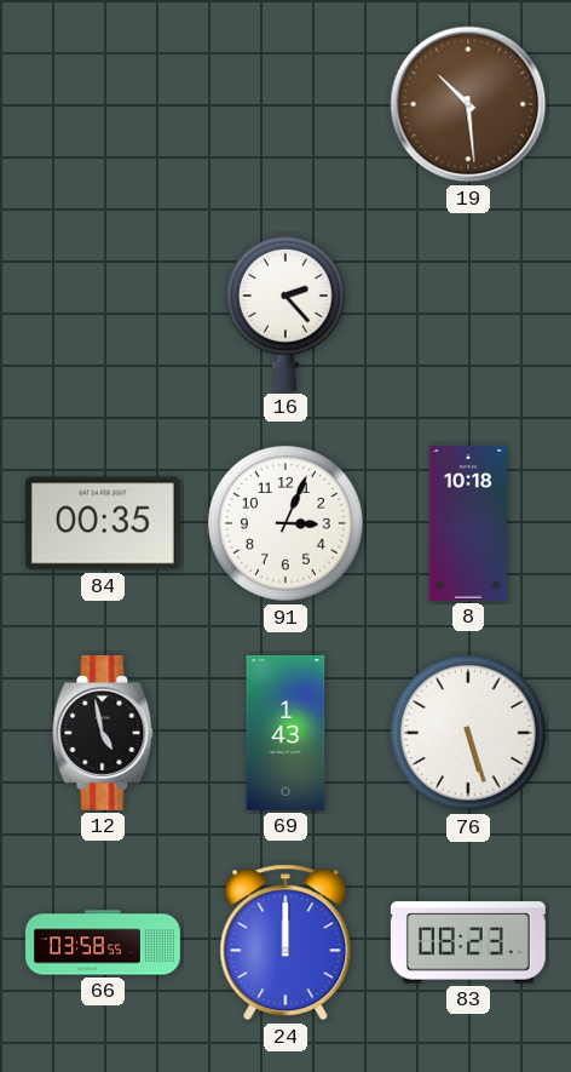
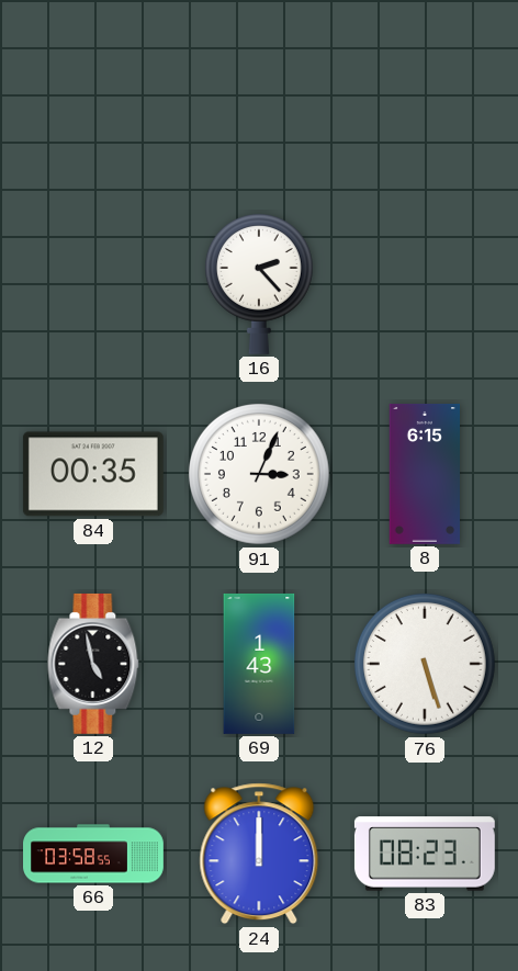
19: 10:29 -> none
8: 10:18 -> 6:15
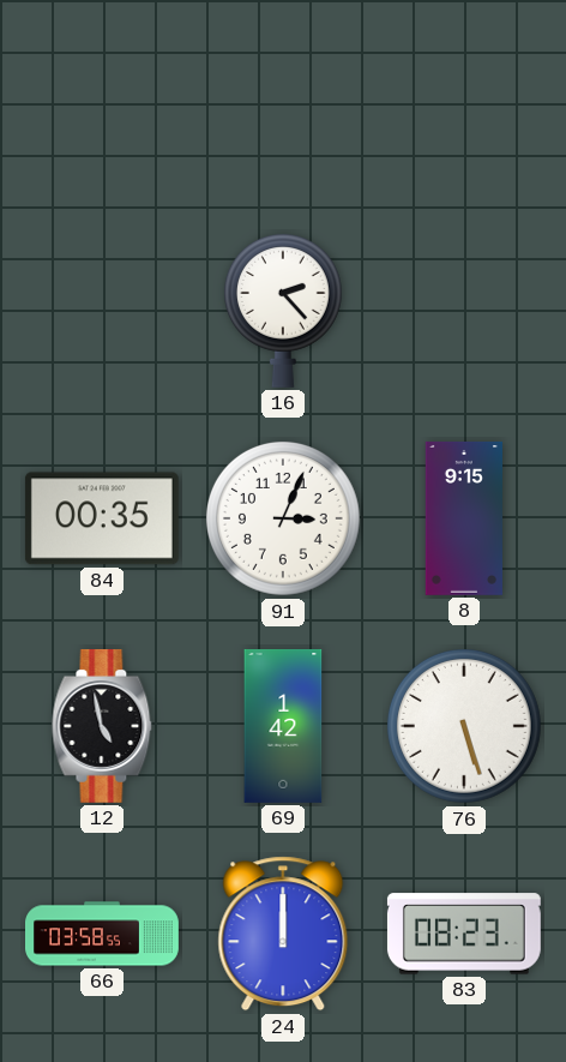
8: 6:15 -> 9:15
69: 1:43 -> 1:42
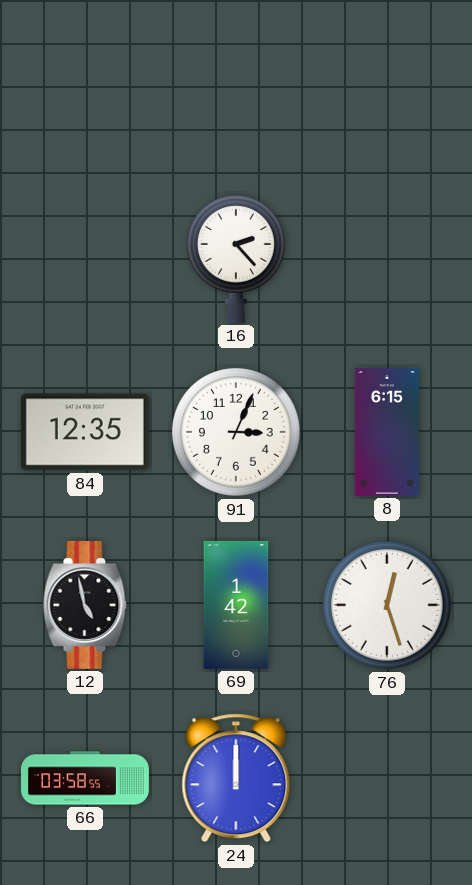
84: 00:35 -> 12:35
8: 9:15 -> 6:15
76: 5:27 -> 12:27
83: 08:23 -> none
